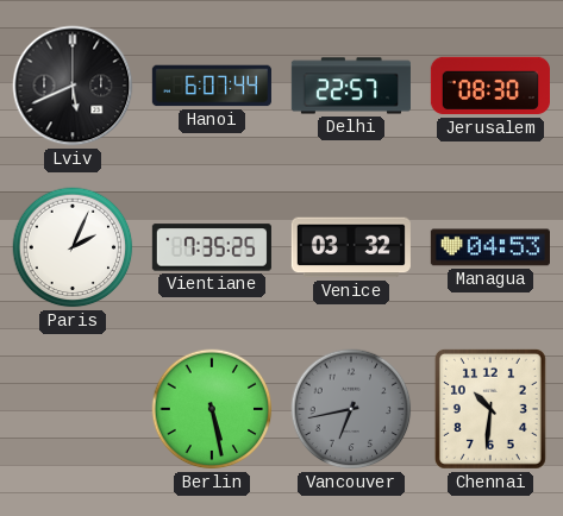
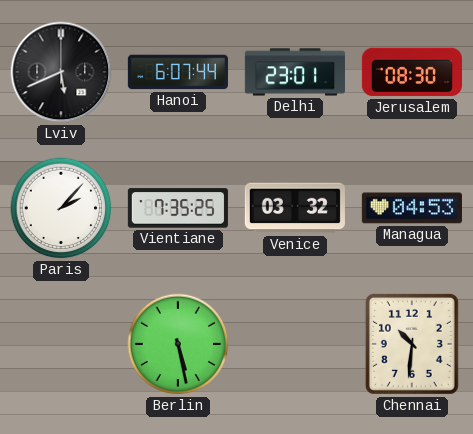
Delhi: 22:57 -> 23:01
Paris: 2:04 -> 2:07
Vancouver: 6:43 -> none
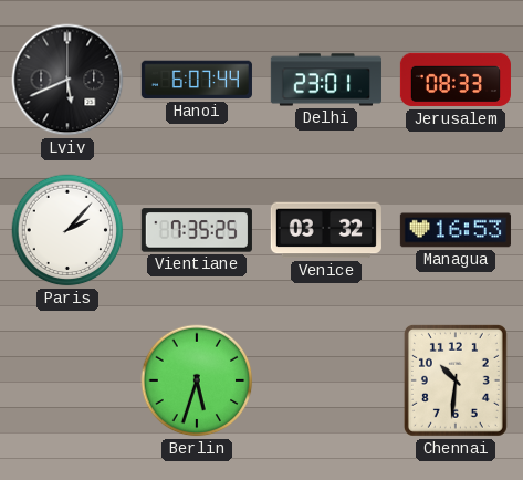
Jerusalem: 08:30 -> 08:33
Managua: 04:53 -> 16:53
Berlin: 5:28 -> 5:33
